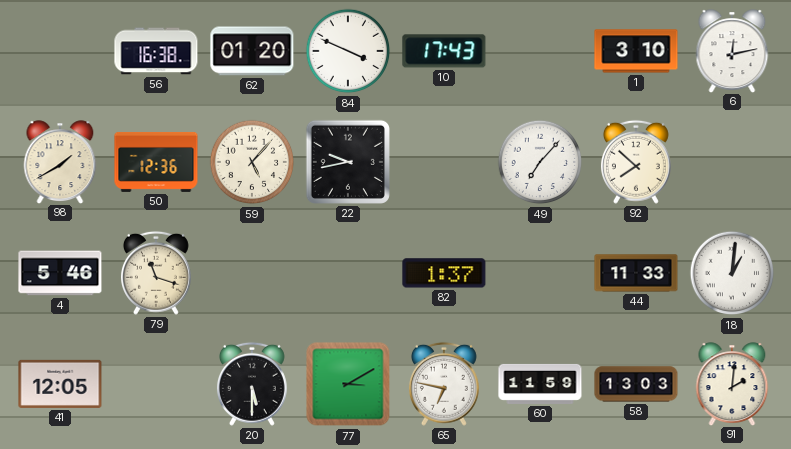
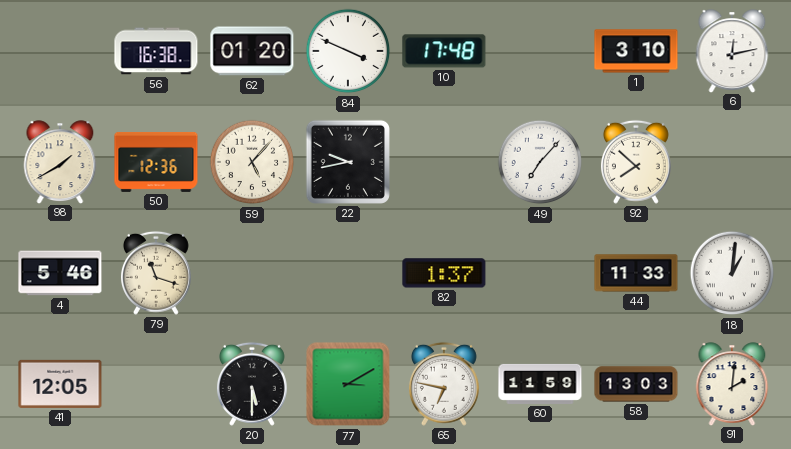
10: 17:43 -> 17:48
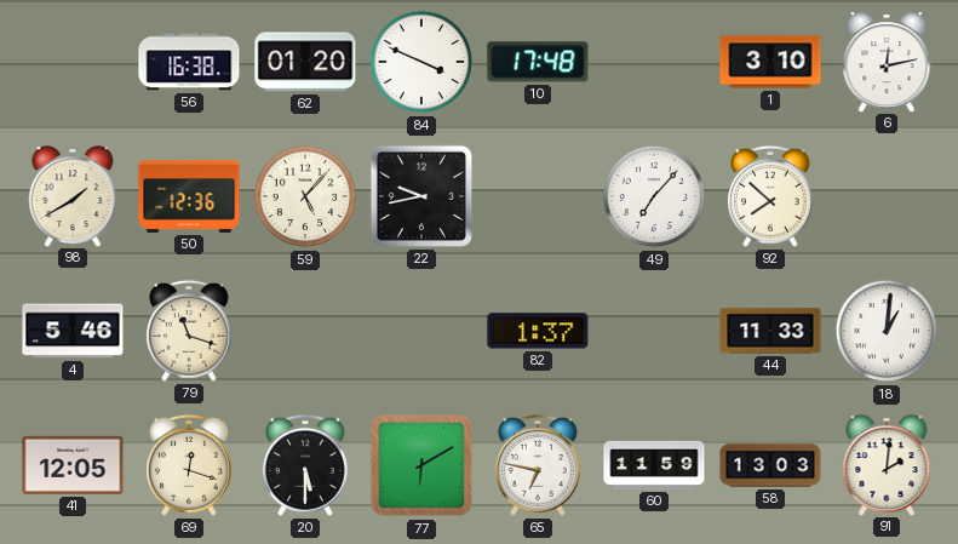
69: none -> 12:18
77: 3:10 -> 6:10
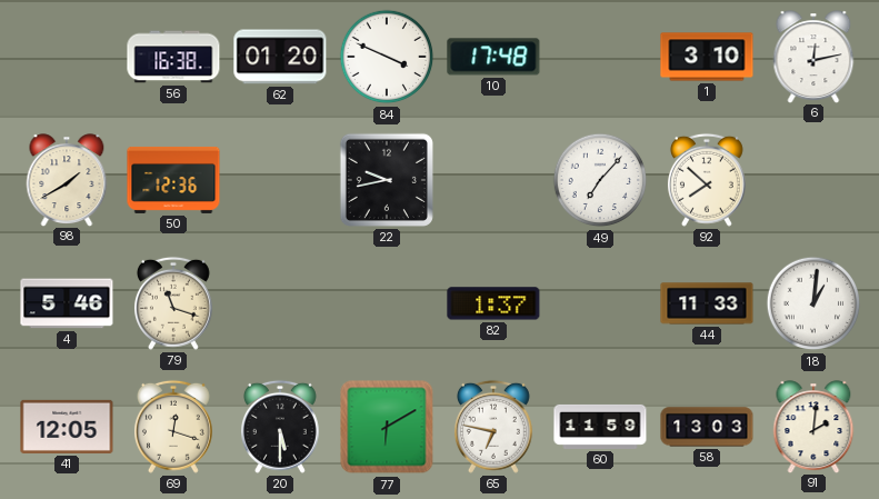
59: 5:07 -> none
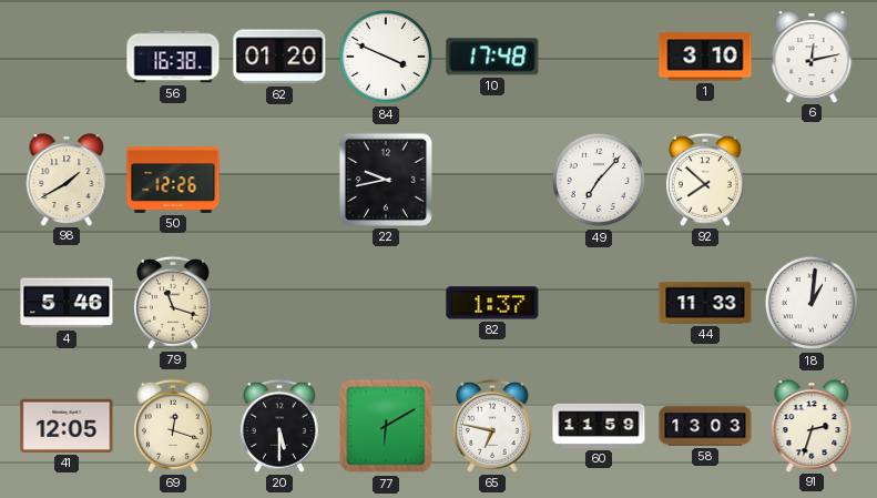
50: 12:36 -> 12:26
91: 2:01 -> 2:33
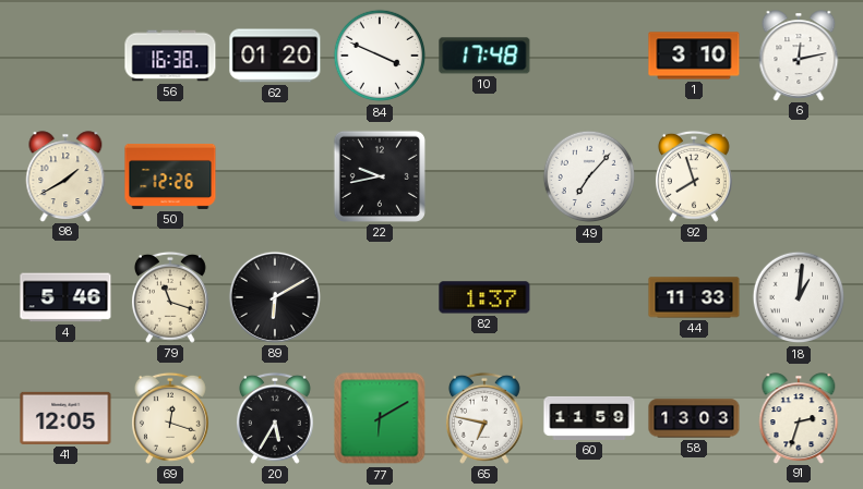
92: 7:52 -> 7:57
89: none -> 6:10
20: 5:30 -> 5:35
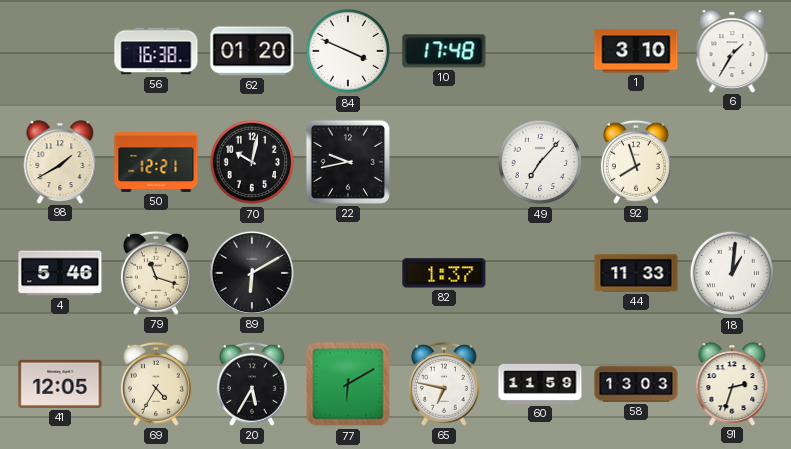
6: 12:13 -> 1:35
50: 12:26 -> 12:21
70: none -> 10:02
69: 12:18 -> 4:35
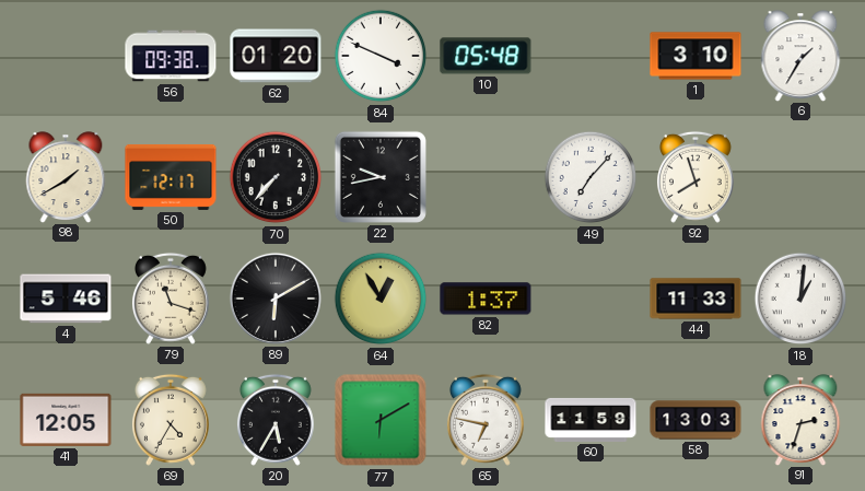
56: 16:38 -> 09:38
10: 17:48 -> 05:48
50: 12:21 -> 12:17
70: 10:02 -> 7:37
64: none -> 12:55
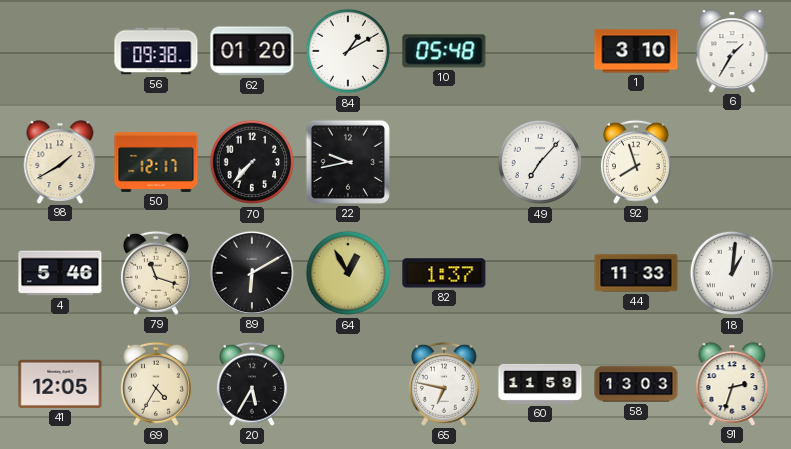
84: 3:49 -> 1:10
77: 6:10 -> none
